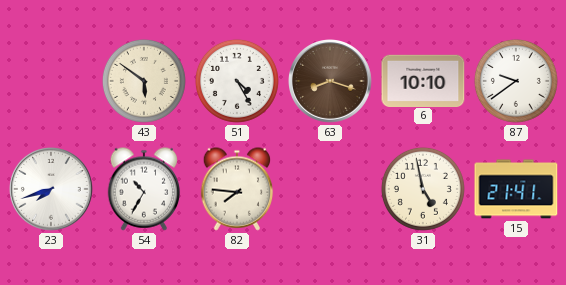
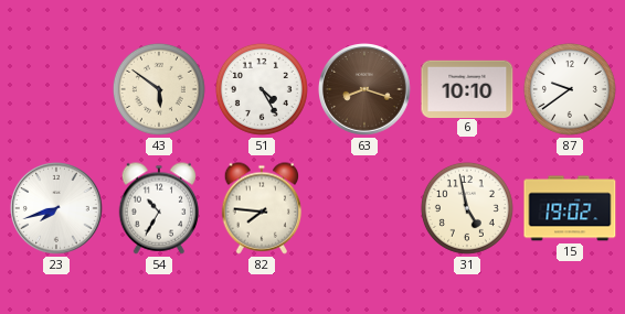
15: 21:41 -> 19:02
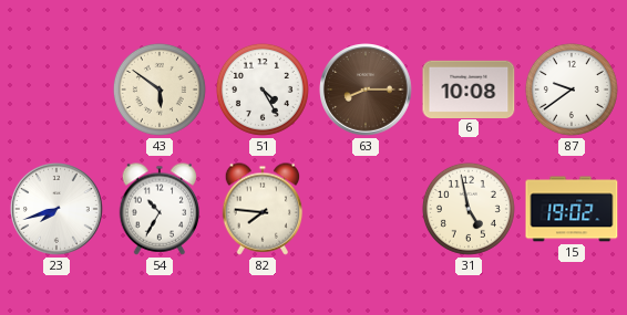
63: 8:18 -> 8:15
6: 10:10 -> 10:08
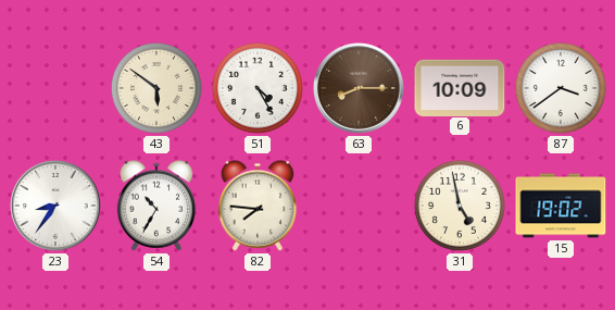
6: 10:08 -> 10:09
87: 9:39 -> 3:39
23: 7:42 -> 8:36
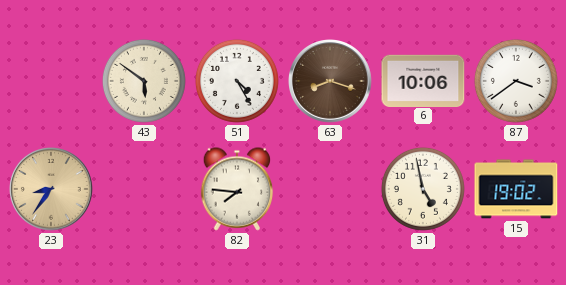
63: 8:15 -> 8:18
6: 10:09 -> 10:06
23 dial: white -> champagne
54: 10:35 -> none
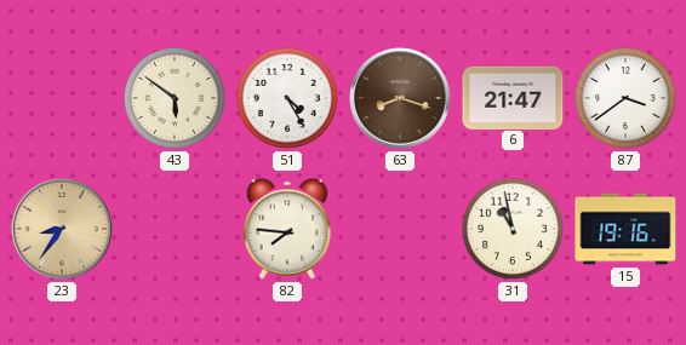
6: 10:06 -> 21:47
31: 4:58 -> 10:58
15: 19:02 -> 19:16
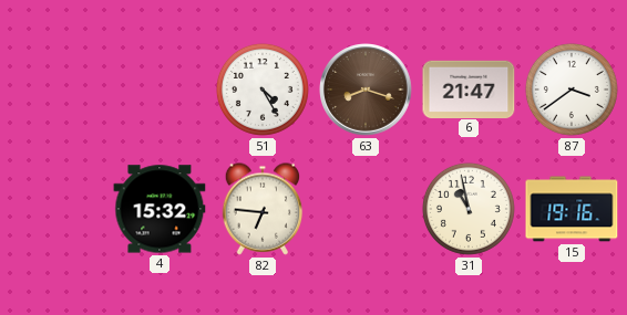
43: 5:51 -> none
23: 8:36 -> none
4: none -> 15:32
82: 7:46 -> 6:46
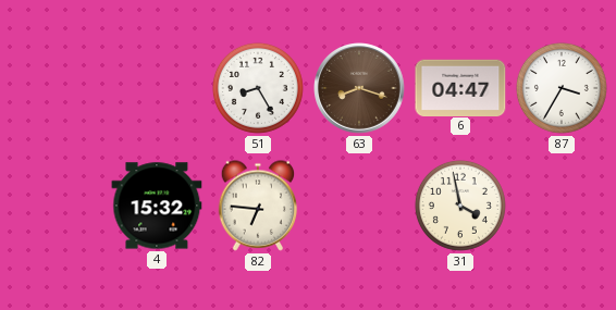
51: 4:25 -> 8:25
6: 21:47 -> 04:47
87: 3:39 -> 3:35
31: 10:58 -> 3:58
15: 19:16 -> none
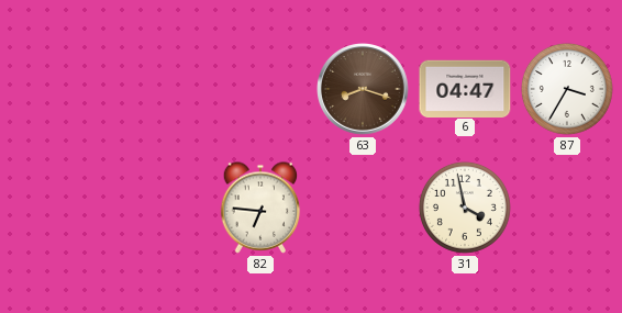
51: 8:25 -> none
4: 15:32 -> none
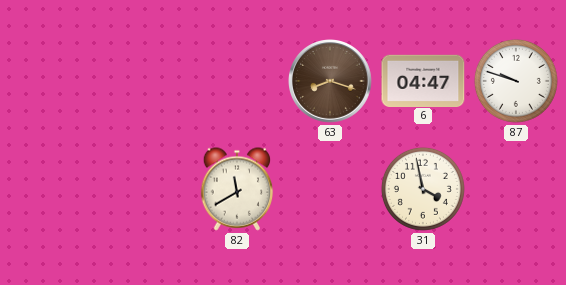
87: 3:35 -> 9:48
82: 6:46 -> 11:40
